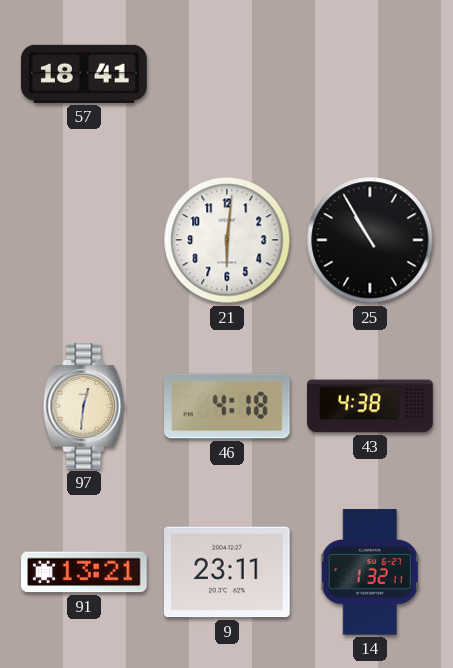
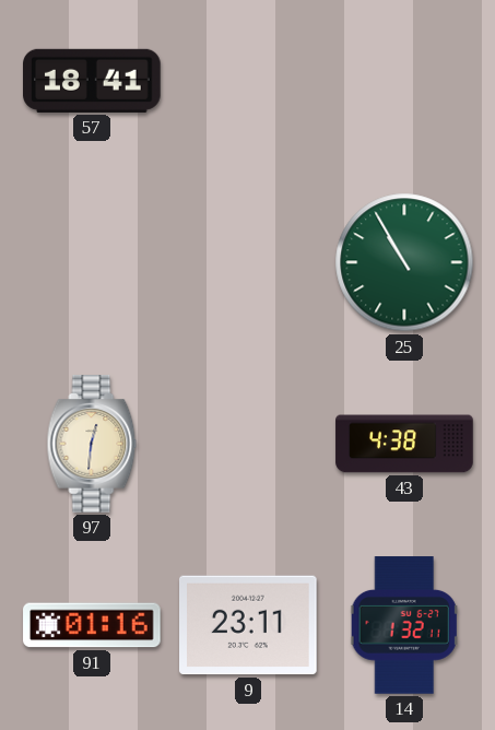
21: 6:01 -> none
25 dial: black -> green
46: 4:18 -> none
91: 13:21 -> 01:16
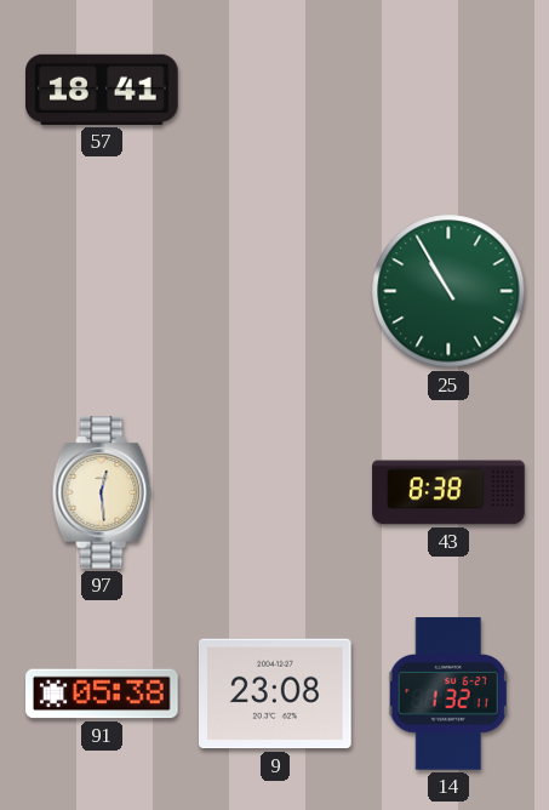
97: 12:31 -> 12:29
43: 4:38 -> 8:38
91: 01:16 -> 05:38
9: 23:11 -> 23:08
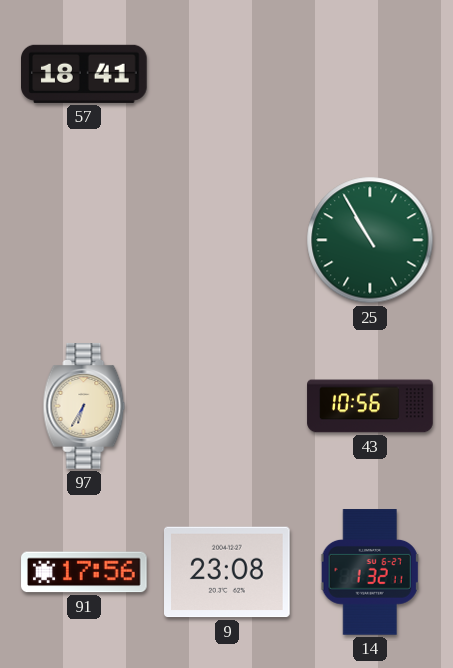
97: 12:29 -> 6:35
43: 8:38 -> 10:56
91: 05:38 -> 17:56
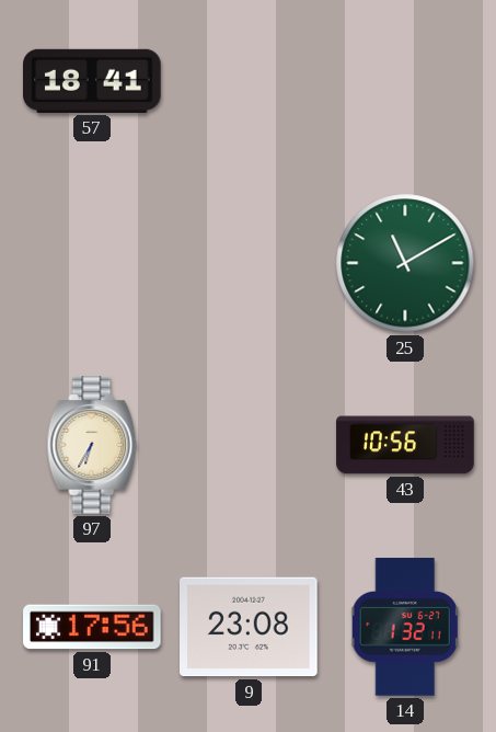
25: 10:55 -> 11:10
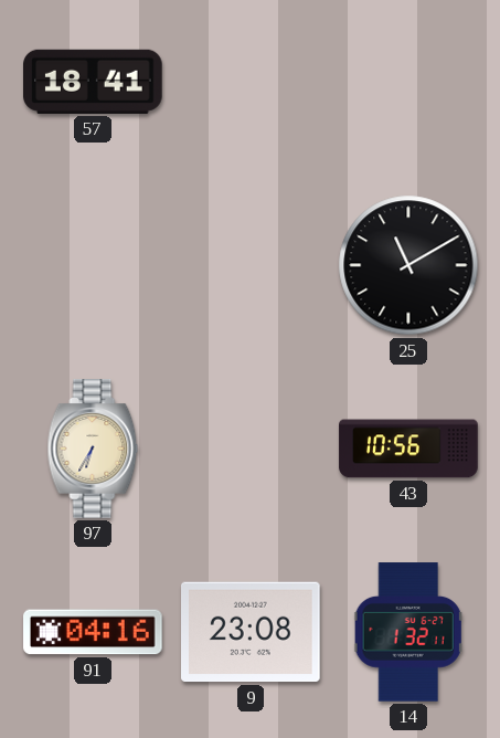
25 dial: green -> black
91: 17:56 -> 04:16
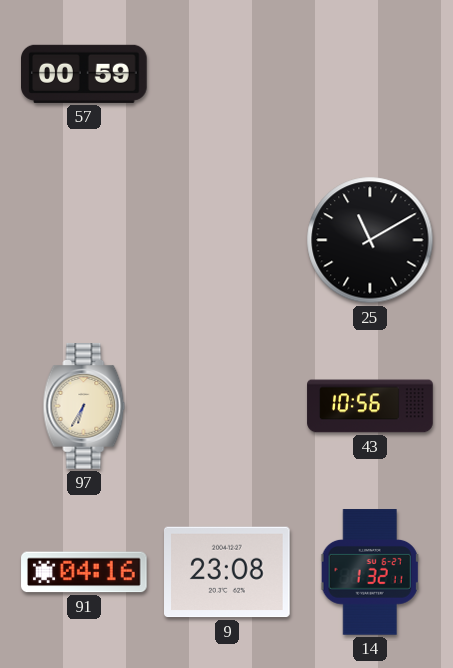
57: 18:41 -> 00:59
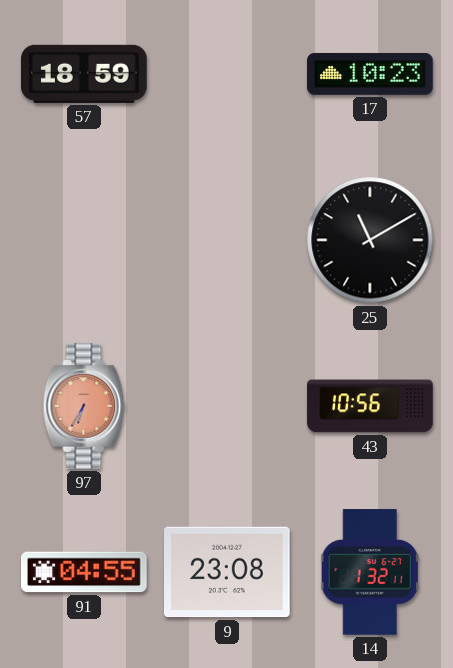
57: 00:59 -> 18:59
17: none -> 10:23
97 dial: cream -> salmon
91: 04:16 -> 04:55
